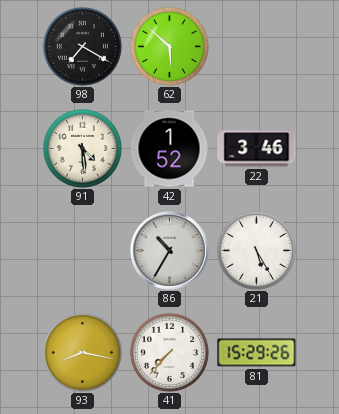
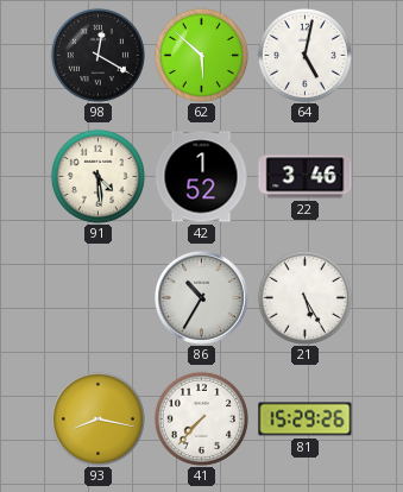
98: 7:20 -> 12:20
64: none -> 5:02
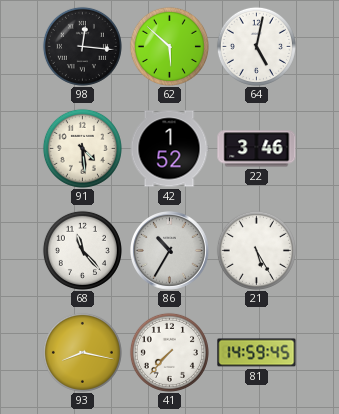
98: 12:20 -> 12:16
68: none -> 11:23
81: 15:29 -> 14:59
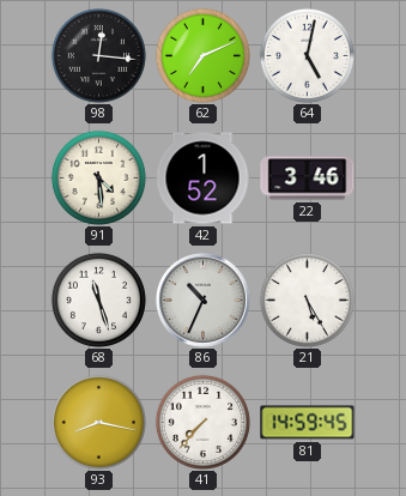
62: 5:52 -> 7:11
68: 11:23 -> 11:27
86: 10:35 -> 10:34
